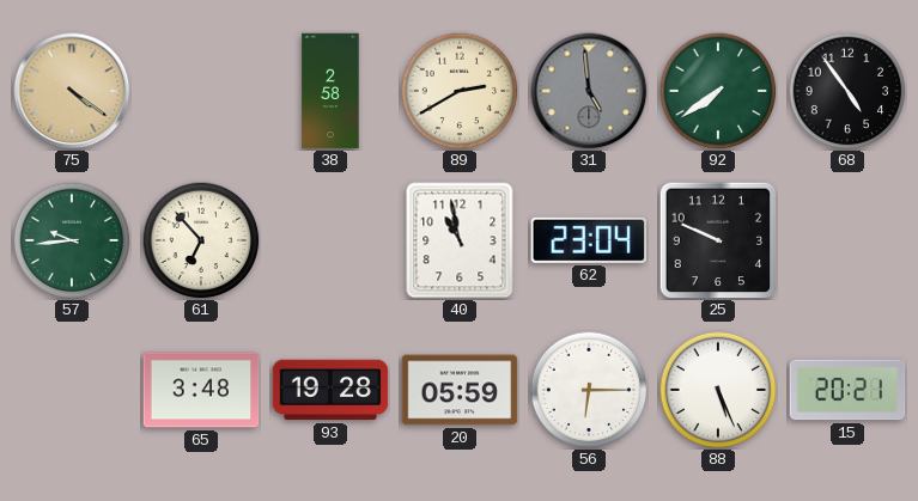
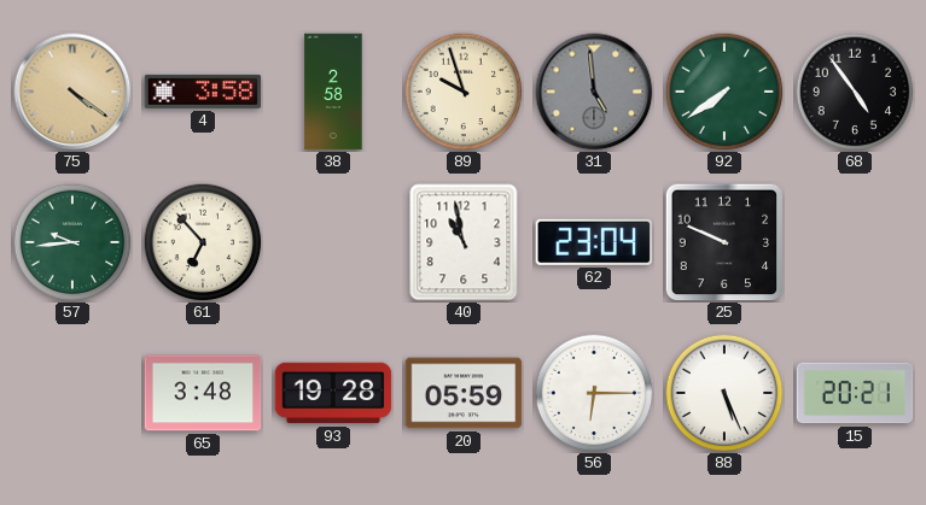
4: none -> 3:58
89: 2:40 -> 9:57
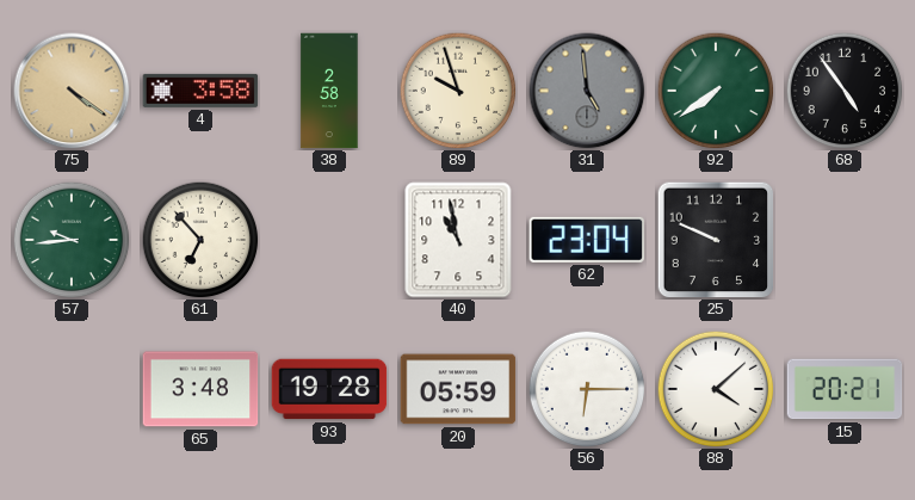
88: 5:26 -> 4:08
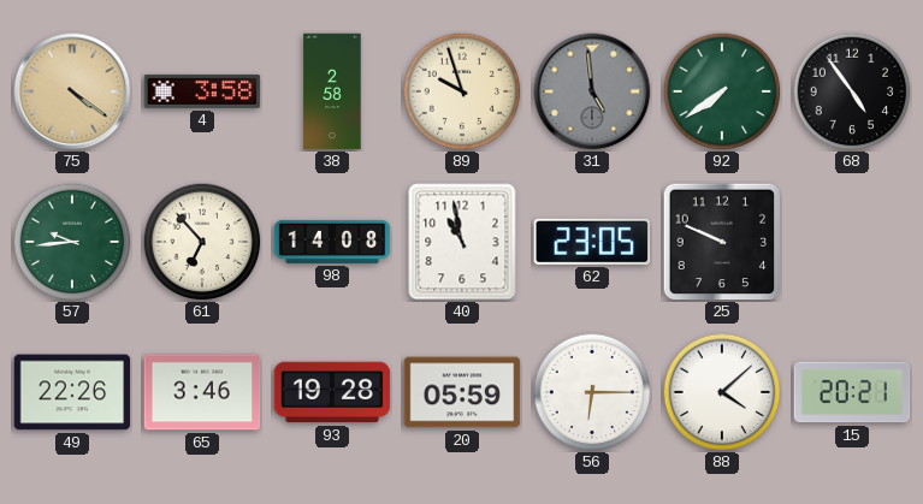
98: none -> 14:08
62: 23:04 -> 23:05
49: none -> 22:26
65: 3:48 -> 3:46
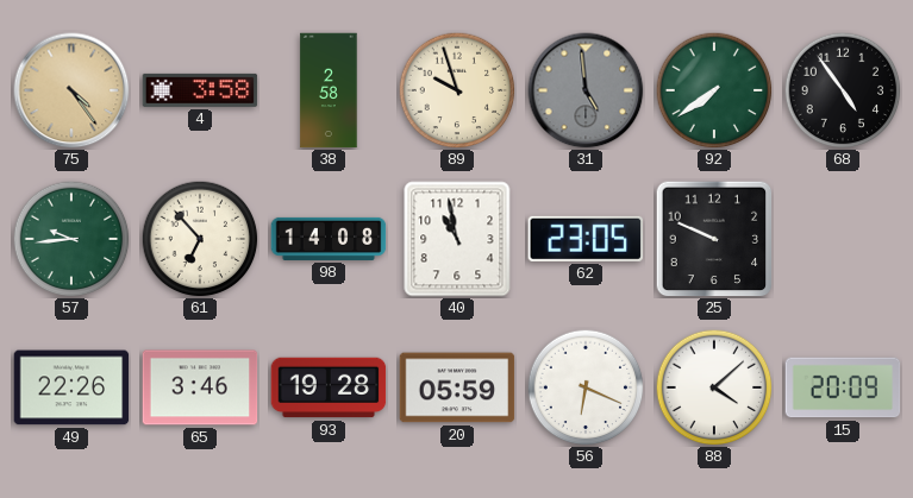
75: 4:21 -> 4:24
56: 6:15 -> 6:19
15: 20:21 -> 20:09
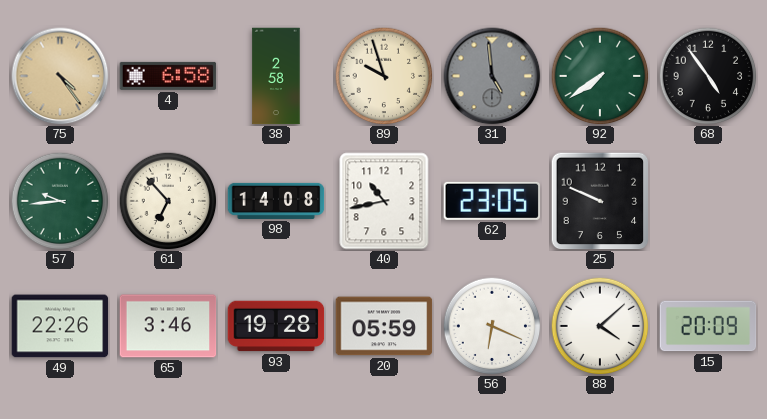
4: 3:58 -> 6:58
40: 10:58 -> 10:43
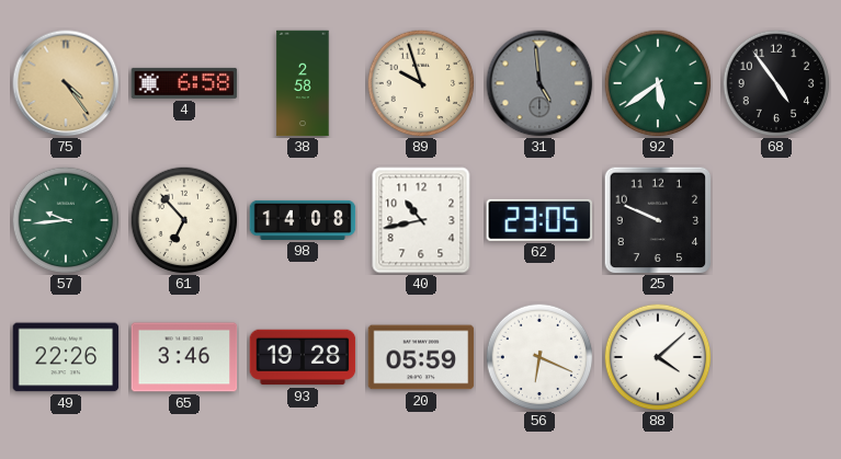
92: 7:39 -> 5:39
15: 20:09 -> none
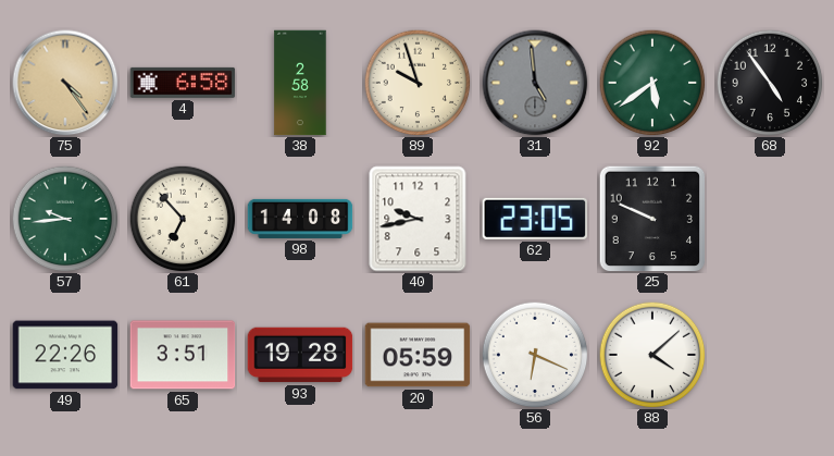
40: 10:43 -> 9:43
65: 3:46 -> 3:51
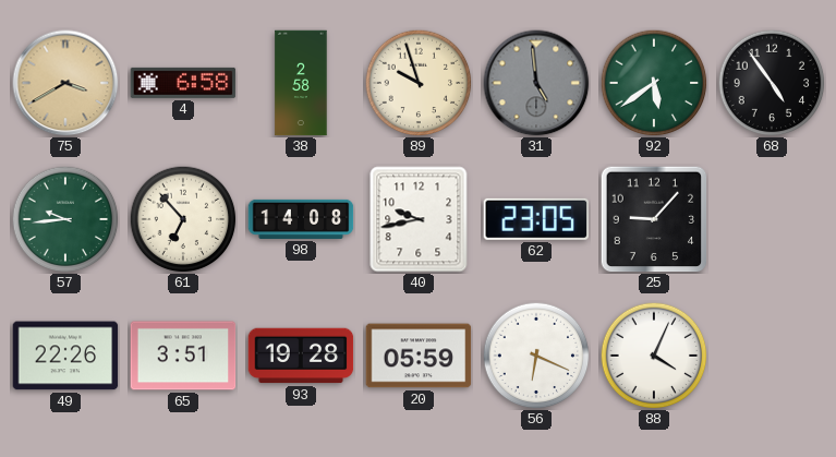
75: 4:24 -> 3:40
25: 9:49 -> 9:07
88: 4:08 -> 4:04
